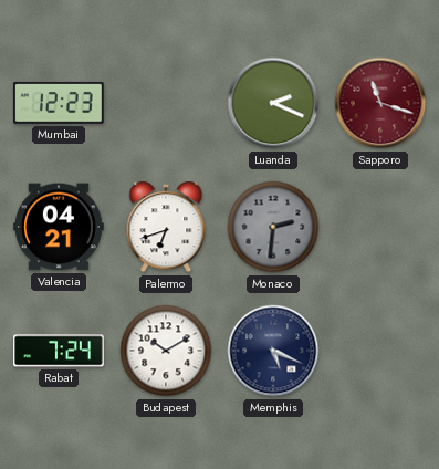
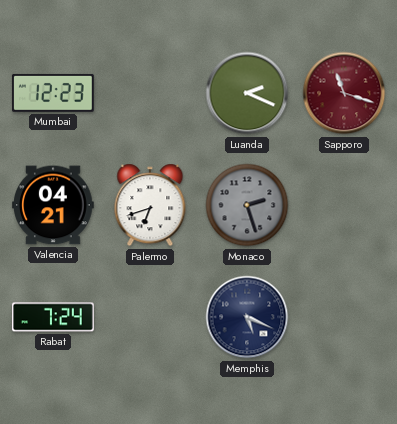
Monaco: 2:31 -> 2:27
Budapest: 10:10 -> none
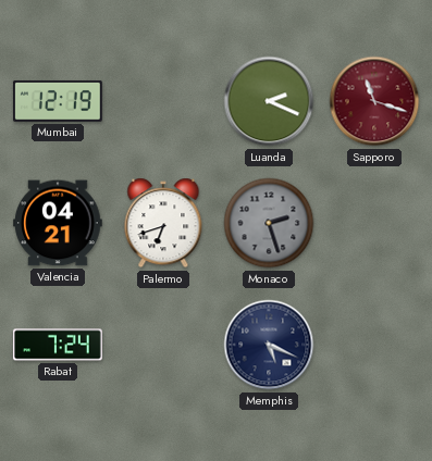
Mumbai: 12:23 -> 12:19
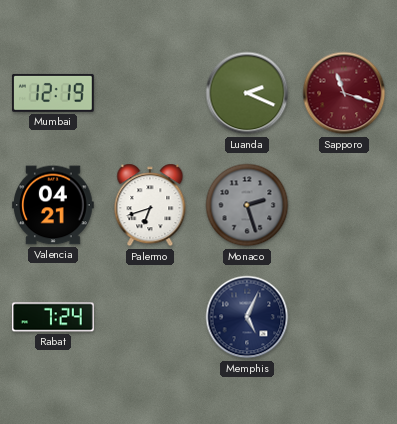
Memphis: 5:19 -> 5:04
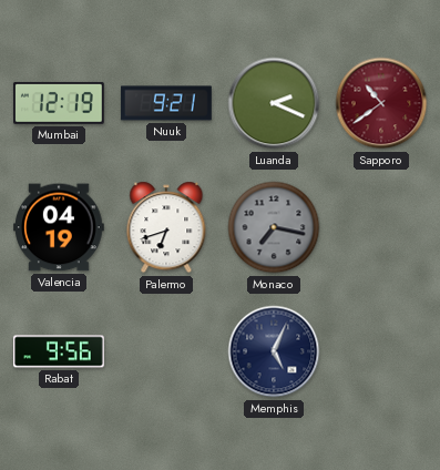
Nuuk: none -> 9:21
Sapporo: 11:18 -> 10:39
Valencia: 04:21 -> 04:19
Monaco: 2:27 -> 7:17
Rabat: 7:24 -> 9:56
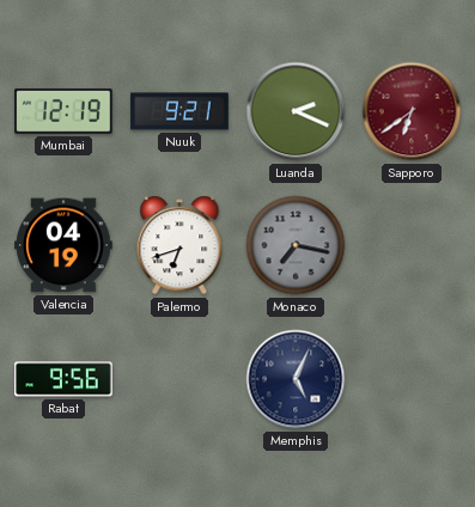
Sapporo: 10:39 -> 6:39
